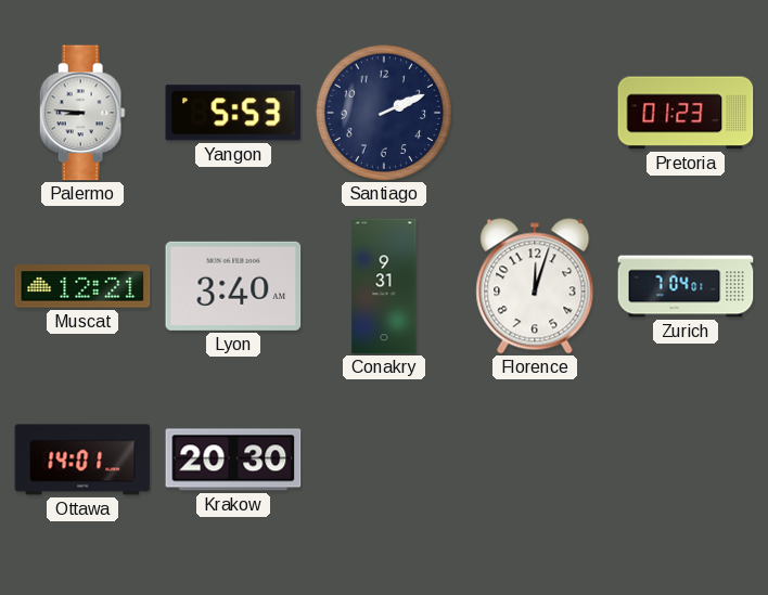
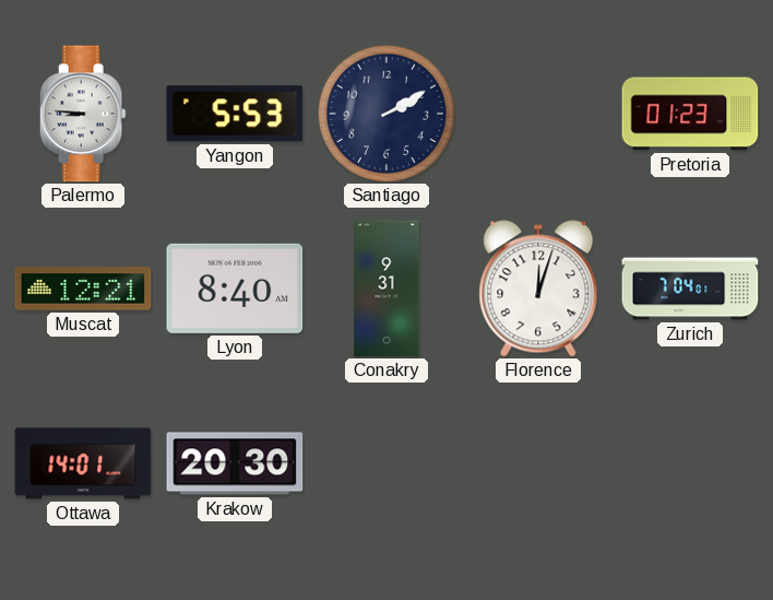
Santiago: 2:11 -> 2:10
Lyon: 3:40 -> 8:40
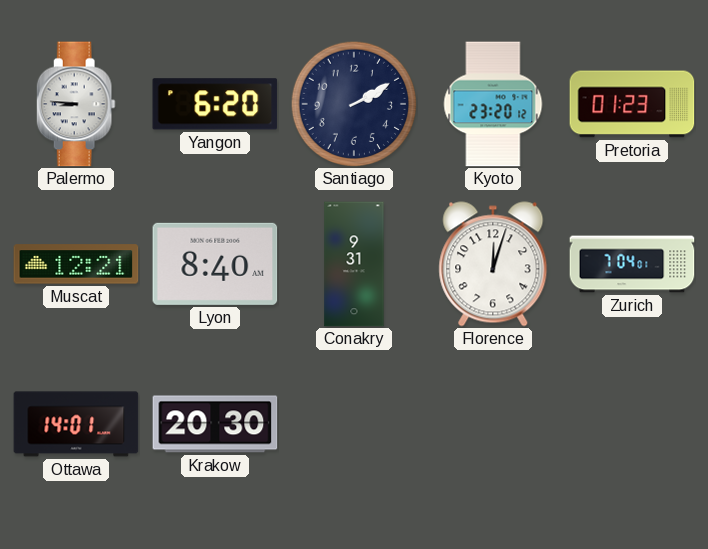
Yangon: 5:53 -> 6:20
Kyoto: none -> 23:20
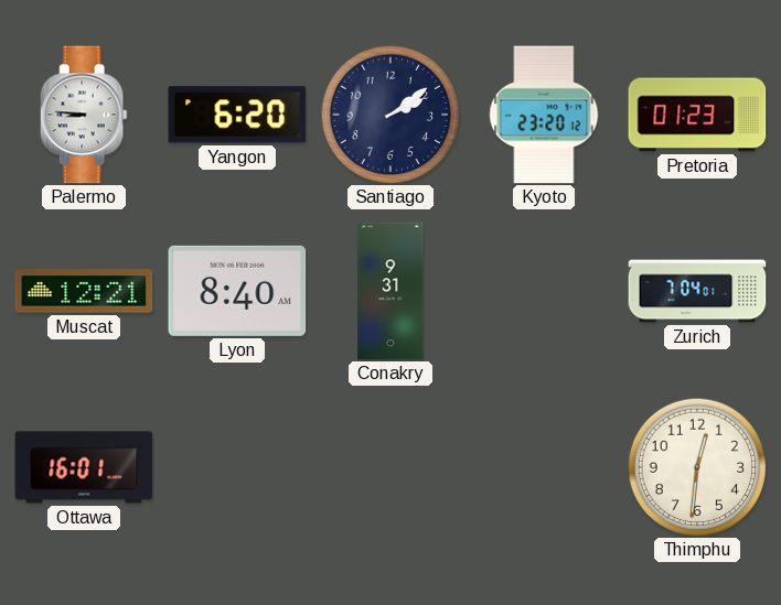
Santiago: 2:10 -> 2:09
Florence: 12:03 -> none
Ottawa: 14:01 -> 16:01
Krakow: 20:30 -> none
Thimphu: none -> 12:31
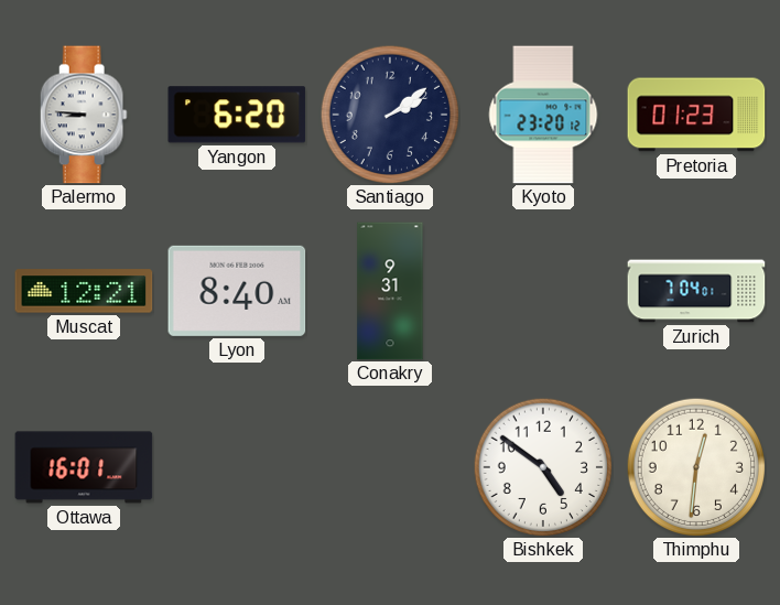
Bishkek: none -> 4:51
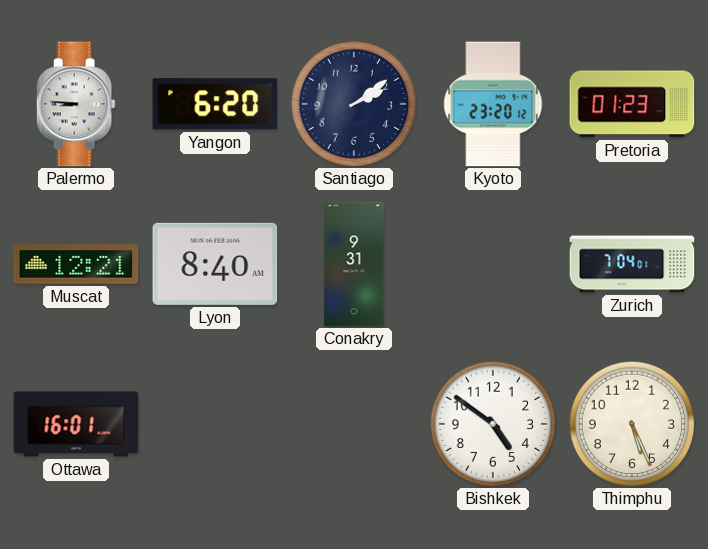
Thimphu: 12:31 -> 5:26
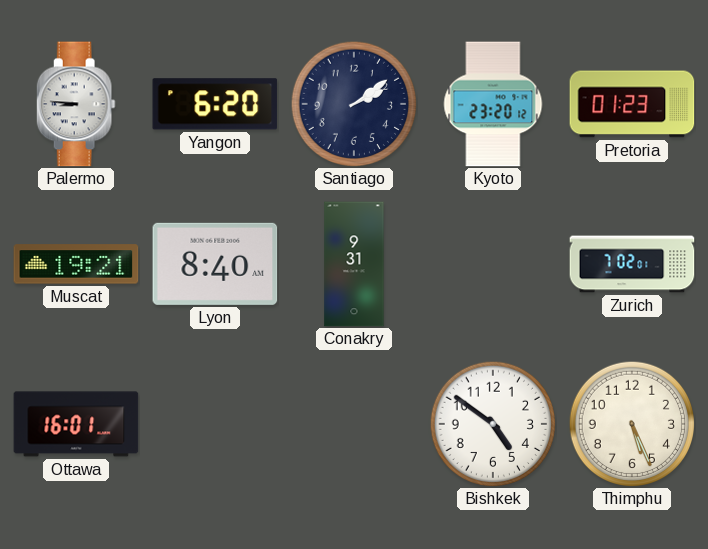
Muscat: 12:21 -> 19:21
Zurich: 7:04 -> 7:02
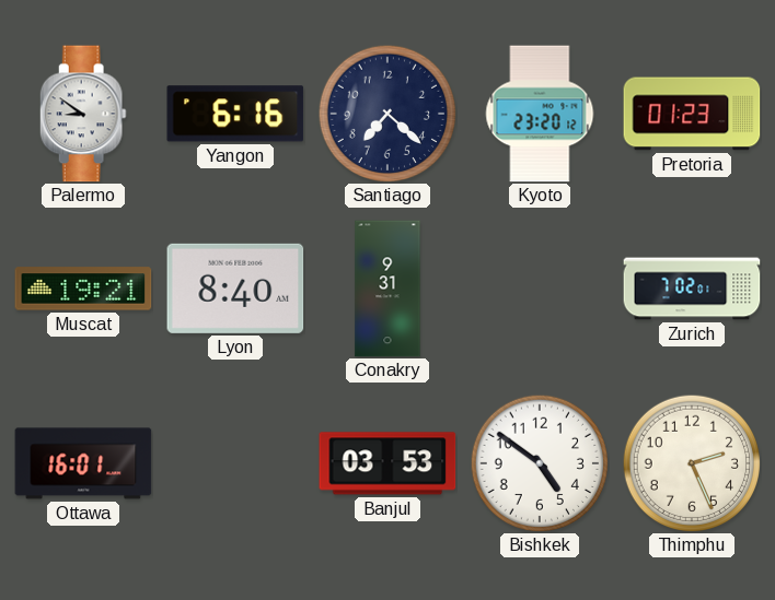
Palermo: 8:46 -> 8:51
Yangon: 6:20 -> 6:16
Santiago: 2:09 -> 7:22
Banjul: none -> 03:53
Thimphu: 5:26 -> 2:26
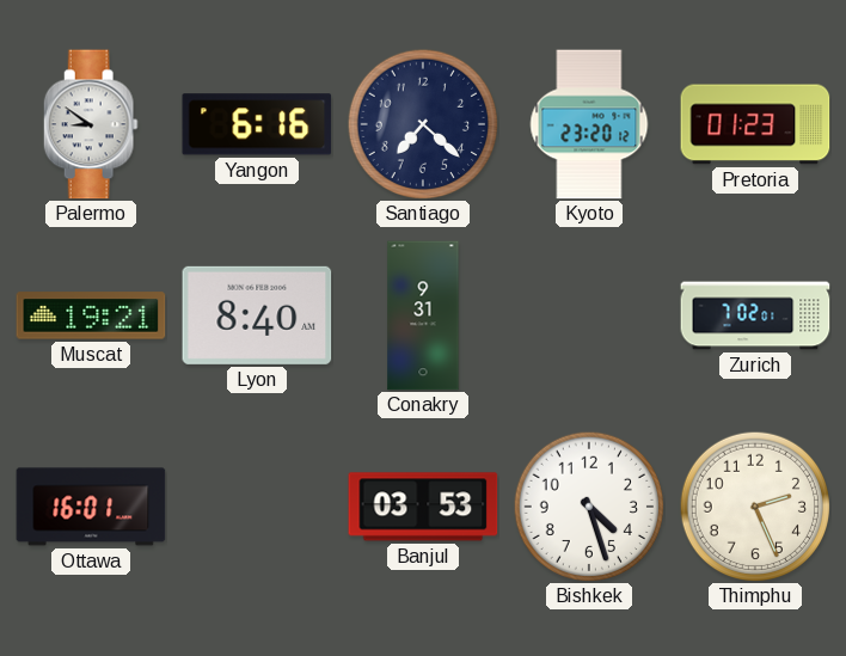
Bishkek: 4:51 -> 4:27
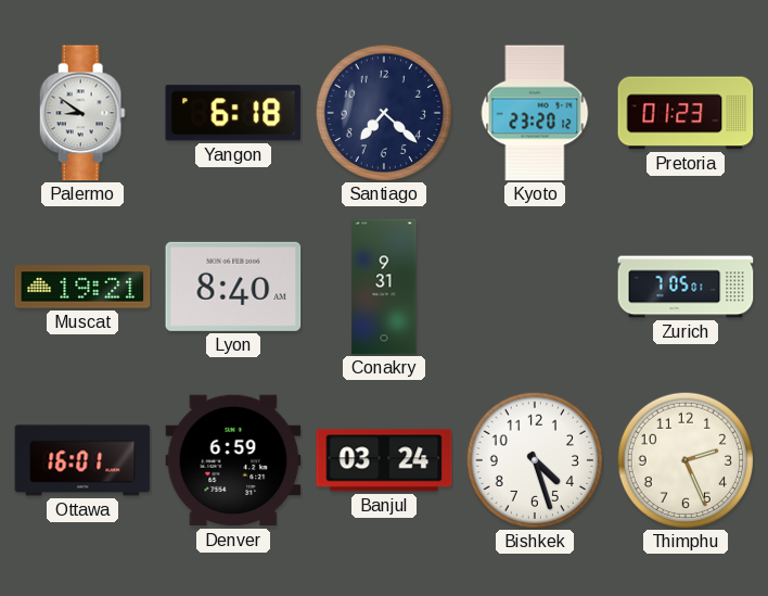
Yangon: 6:16 -> 6:18
Zurich: 7:02 -> 7:05
Denver: none -> 6:59
Banjul: 03:53 -> 03:24
